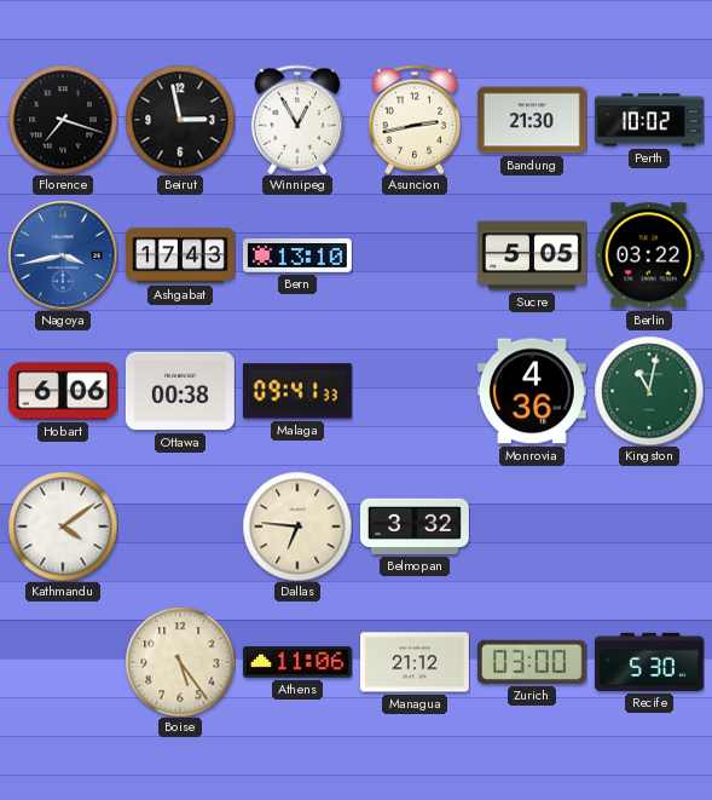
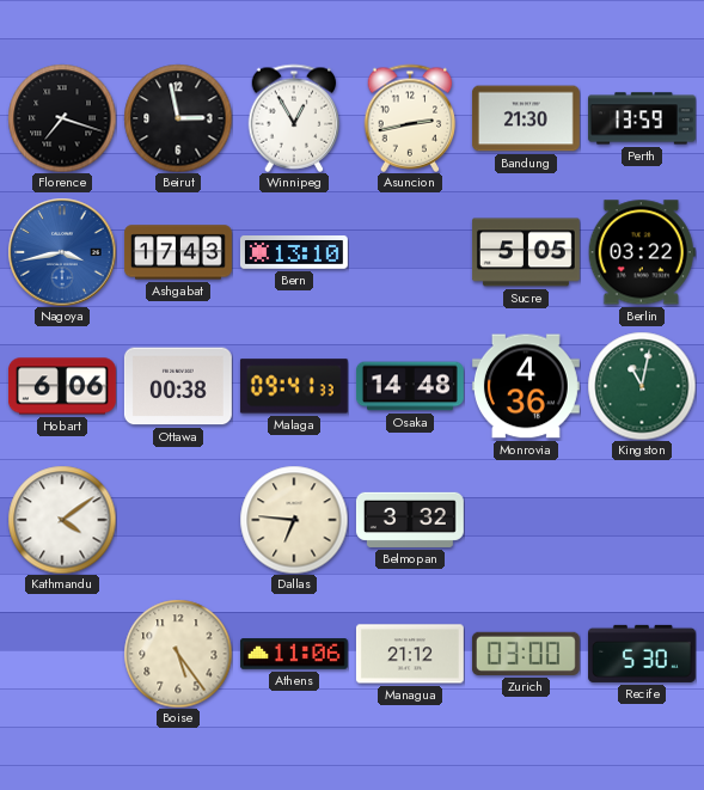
Perth: 10:02 -> 13:59
Osaka: none -> 14:48
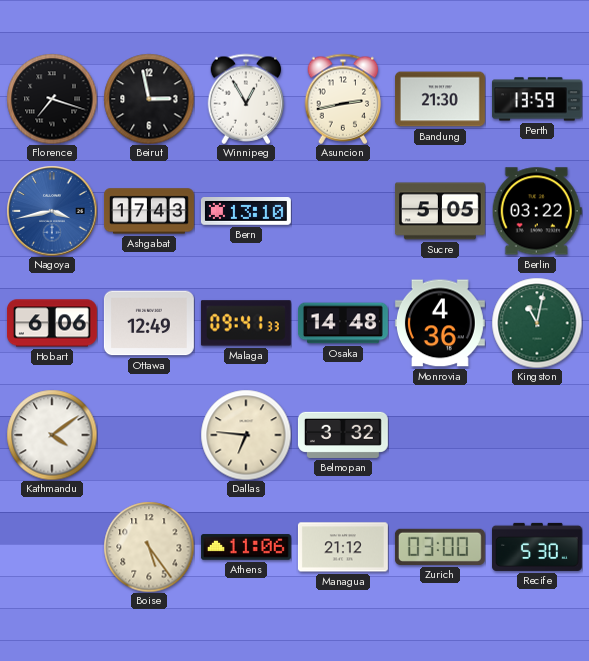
Ottawa: 00:38 -> 12:49
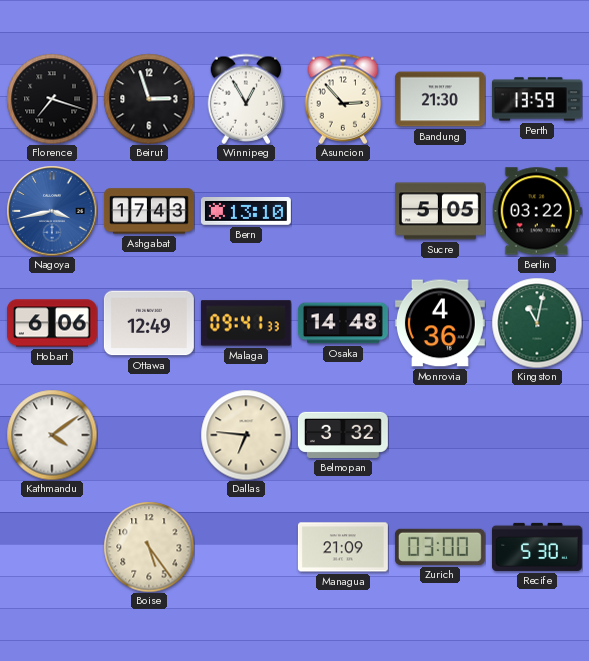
Beirut: 2:58 -> 2:57
Asuncion: 2:43 -> 2:53
Athens: 11:06 -> none
Managua: 21:12 -> 21:09
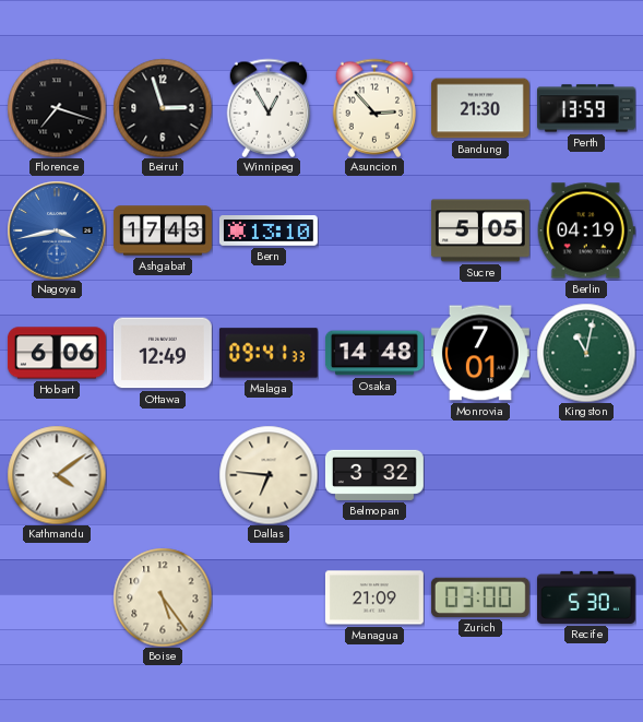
Berlin: 03:22 -> 04:19
Monrovia: 4:36 -> 7:01
